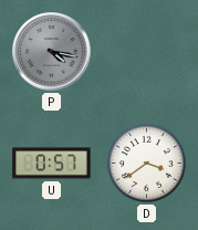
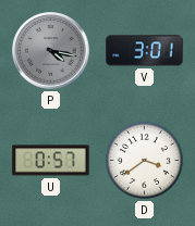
V: none -> 3:01
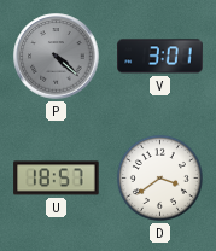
P: 4:17 -> 4:22
U: 0:57 -> 18:57
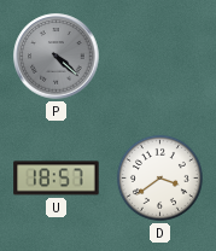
V: 3:01 -> none
